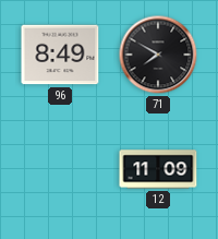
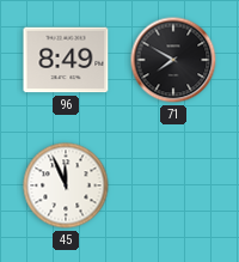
45: none -> 11:56
12: 11:09 -> none
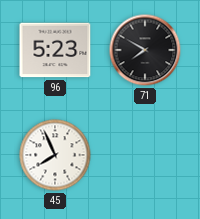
96: 8:49 -> 5:23
45: 11:56 -> 7:56
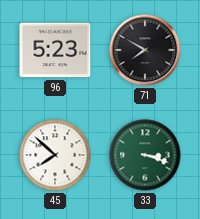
45: 7:56 -> 7:52
33: none -> 3:18
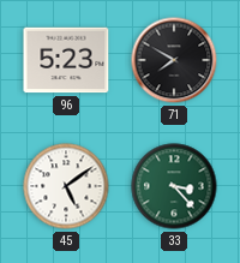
45: 7:52 -> 5:09
33: 3:18 -> 3:23
